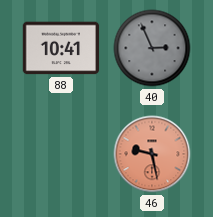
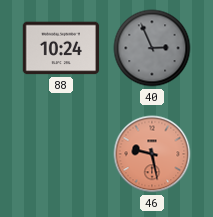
88: 10:41 -> 10:24
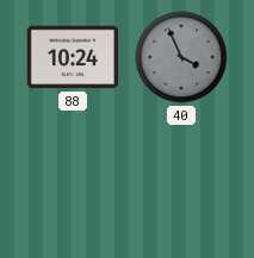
40: 2:56 -> 3:56
46: 9:28 -> none
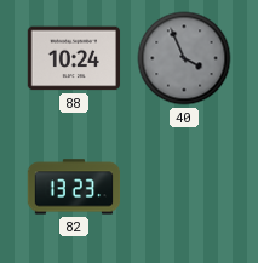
82: none -> 13:23
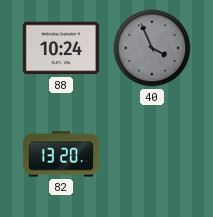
82: 13:23 -> 13:20
